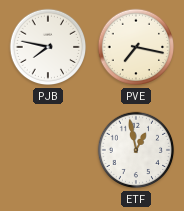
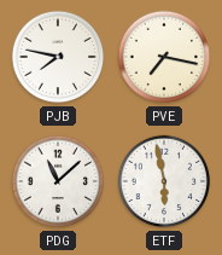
PDG: none -> 11:08
ETF: 12:58 -> 5:58
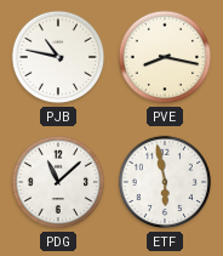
PJB: 7:47 -> 10:47
PVE: 7:17 -> 8:17
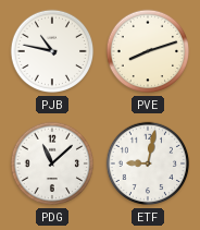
PVE: 8:17 -> 8:12
ETF: 5:58 -> 9:02
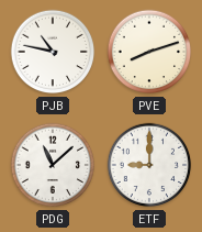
ETF: 9:02 -> 9:00
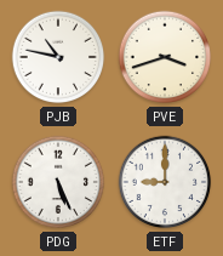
PVE: 8:12 -> 3:42
PDG: 11:08 -> 5:26
